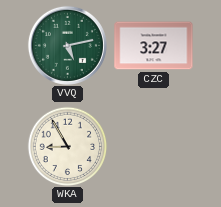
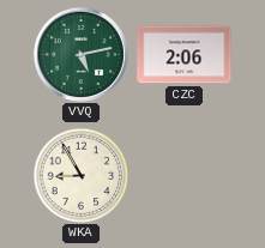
CZC: 3:27 -> 2:06
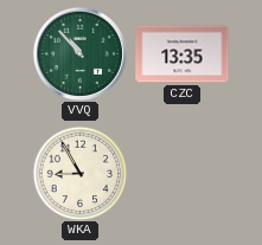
VVQ: 5:13 -> 10:53
CZC: 2:06 -> 13:35
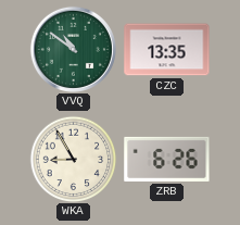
VVQ: 10:53 -> 10:51
ZRB: none -> 6:26
